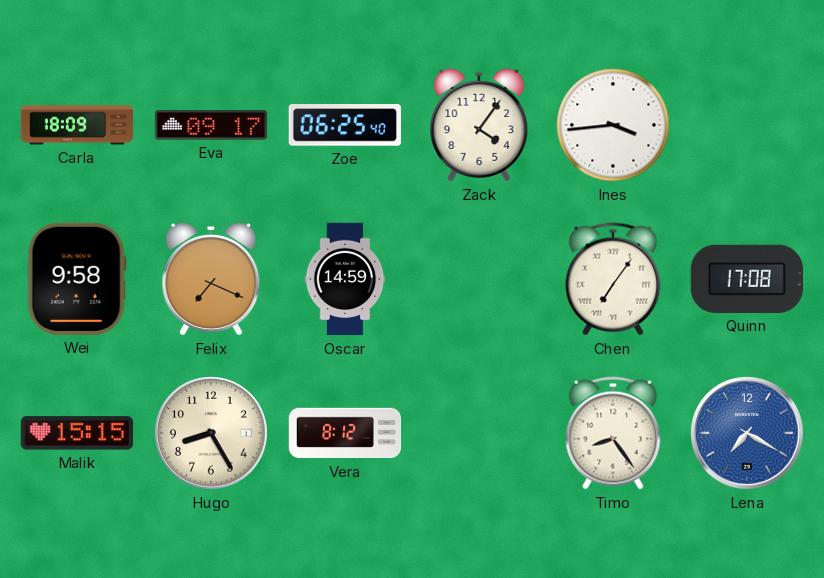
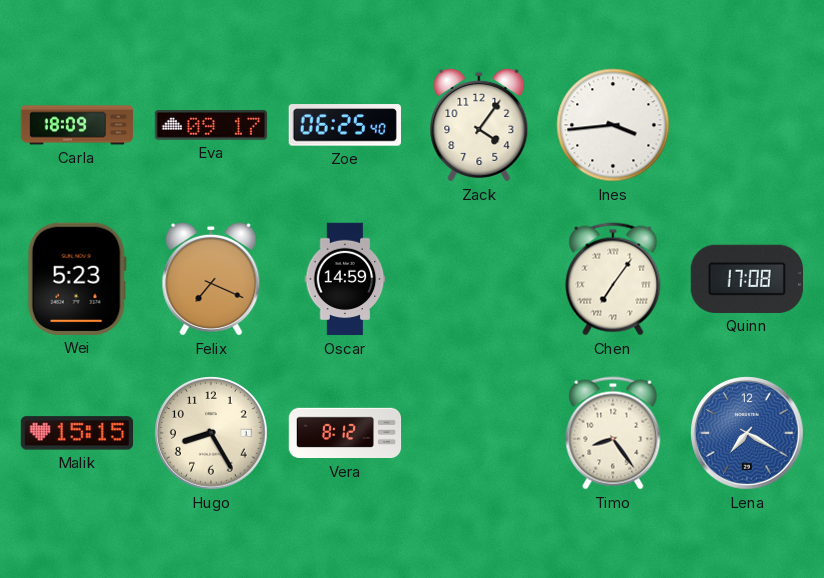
Wei: 9:58 -> 5:23
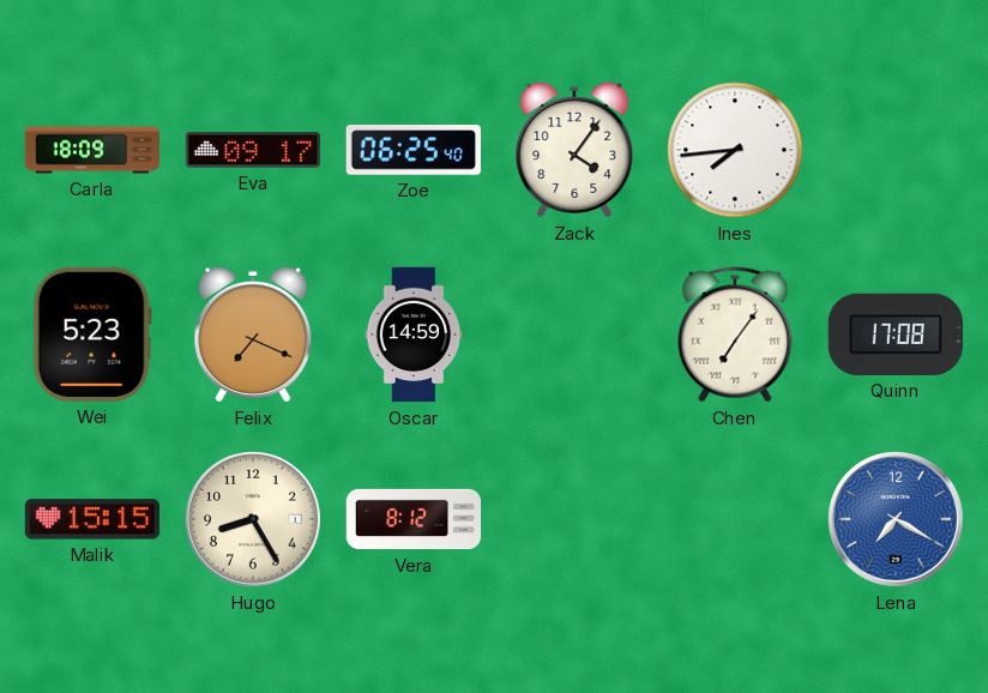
Ines: 3:44 -> 7:44
Timo: 8:24 -> none
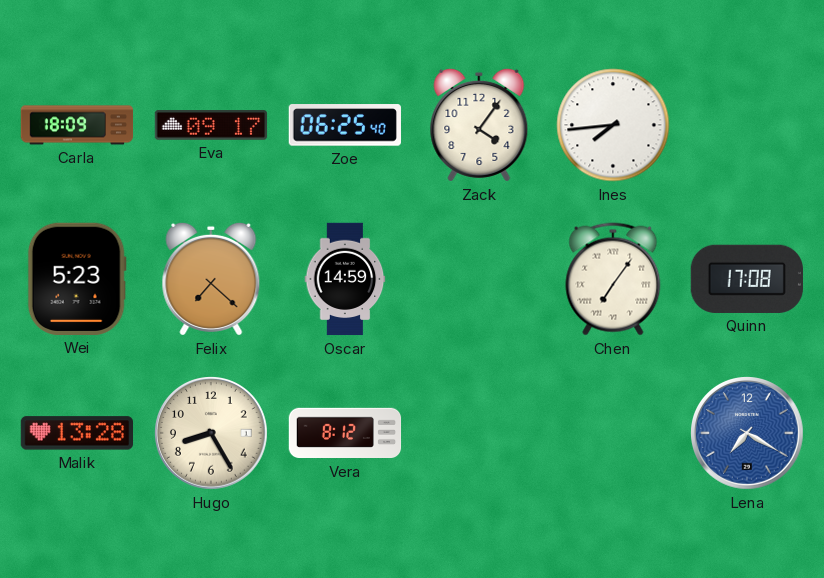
Felix: 7:19 -> 7:22
Malik: 15:15 -> 13:28
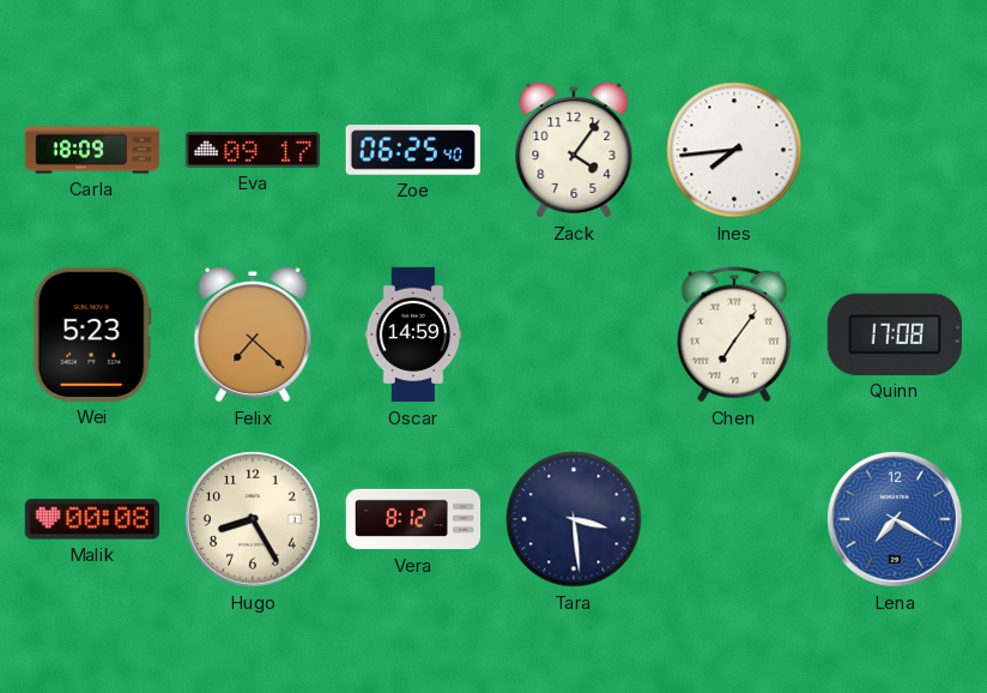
Malik: 13:28 -> 00:08
Tara: none -> 3:29
